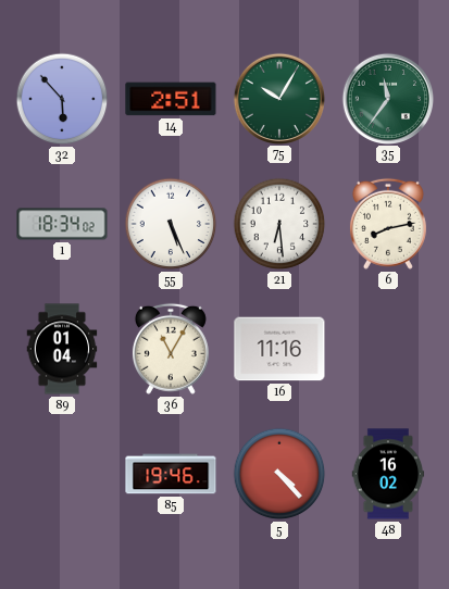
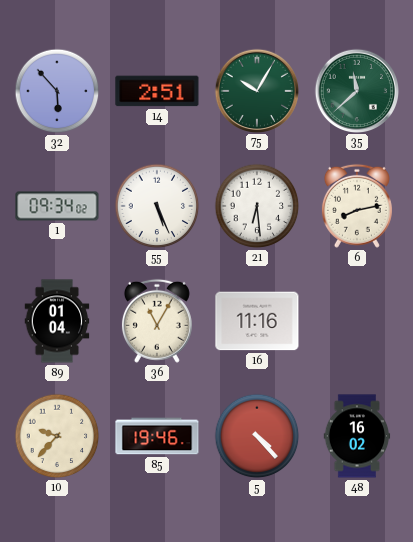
35: 11:36 -> 11:38
1: 18:34 -> 09:34
10: none -> 9:37
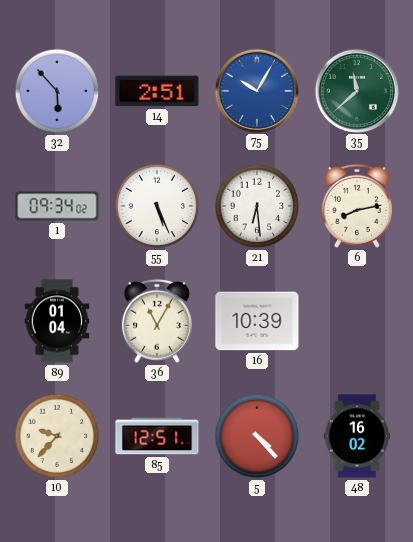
75 dial: green -> blue
16: 11:16 -> 10:39
85: 19:46 -> 12:51
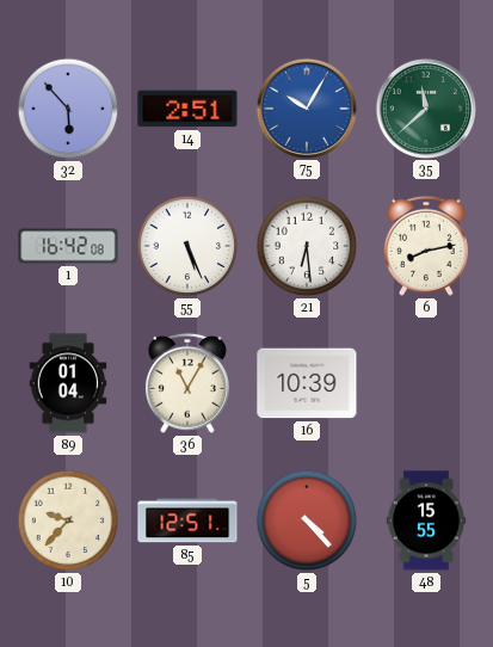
1: 09:34 -> 16:42
48: 16:02 -> 15:55
